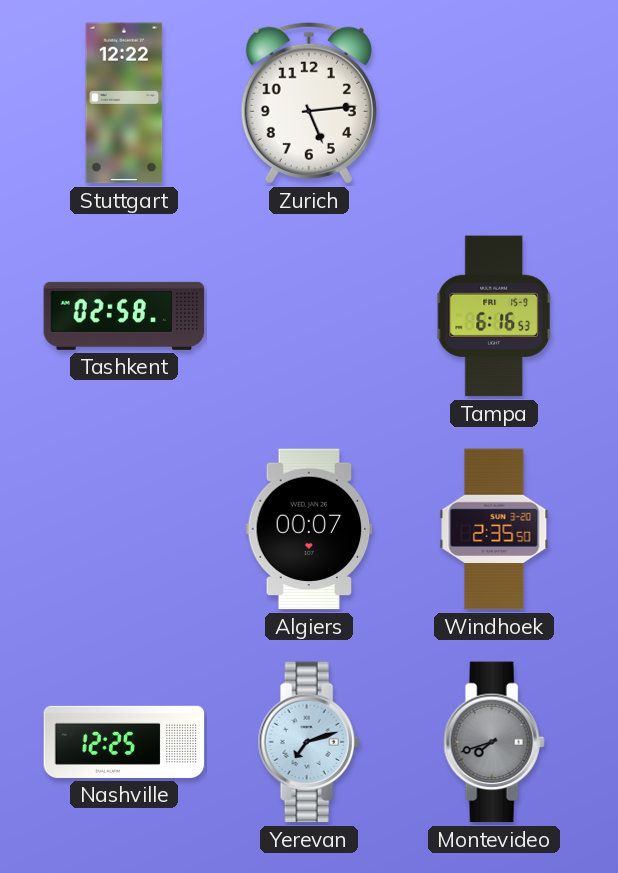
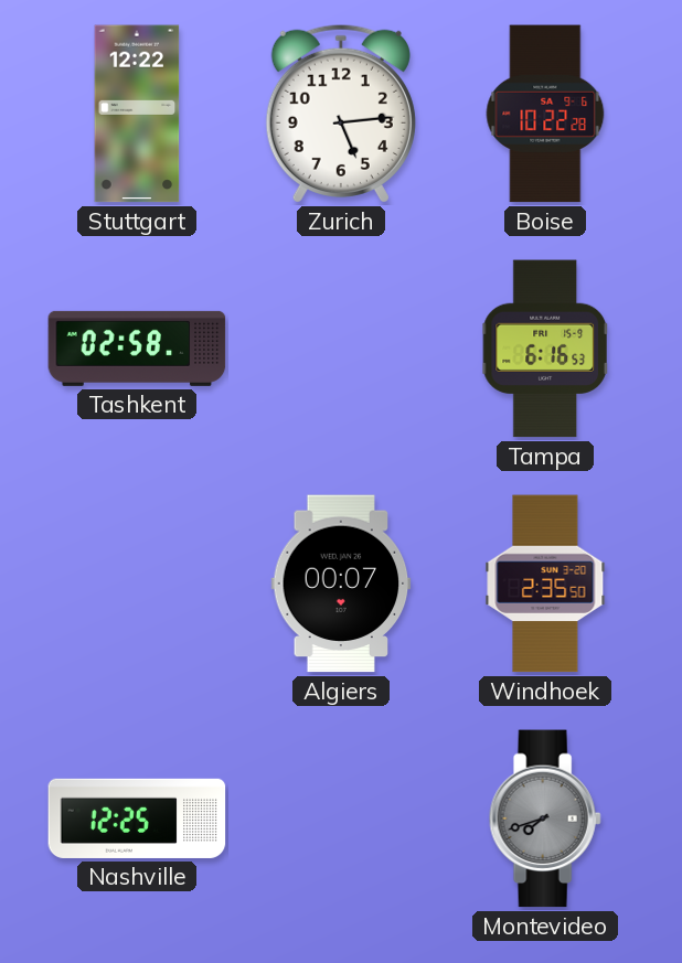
Boise: none -> 10:22
Yerevan: 7:12 -> none
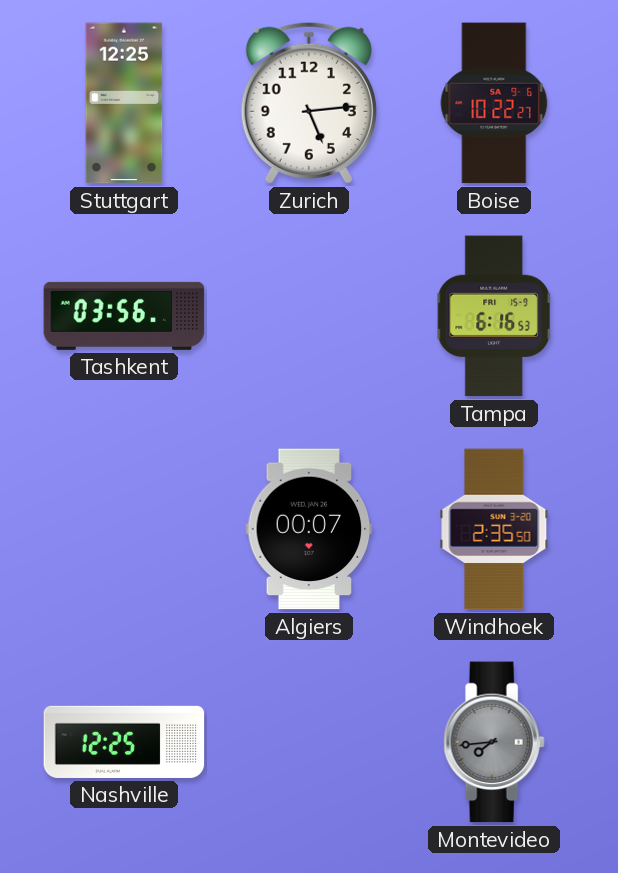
Stuttgart: 12:22 -> 12:25
Boise: 10:22:28 -> 10:22:27
Tashkent: 02:58 -> 03:56
Montevideo: 7:42 -> 7:44
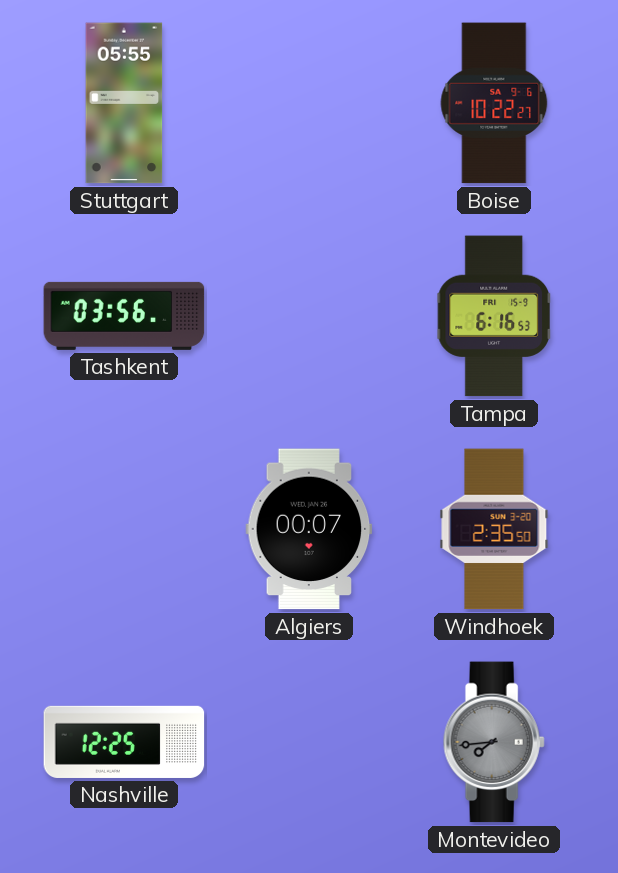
Stuttgart: 12:25 -> 05:55
Zurich: 5:14 -> none
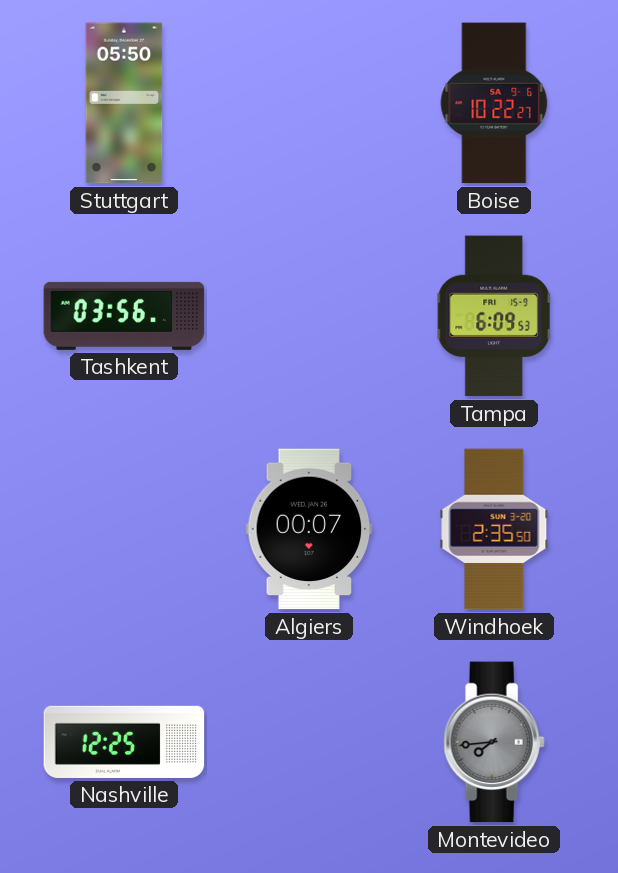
Stuttgart: 05:55 -> 05:50
Tampa: 6:16 -> 6:09
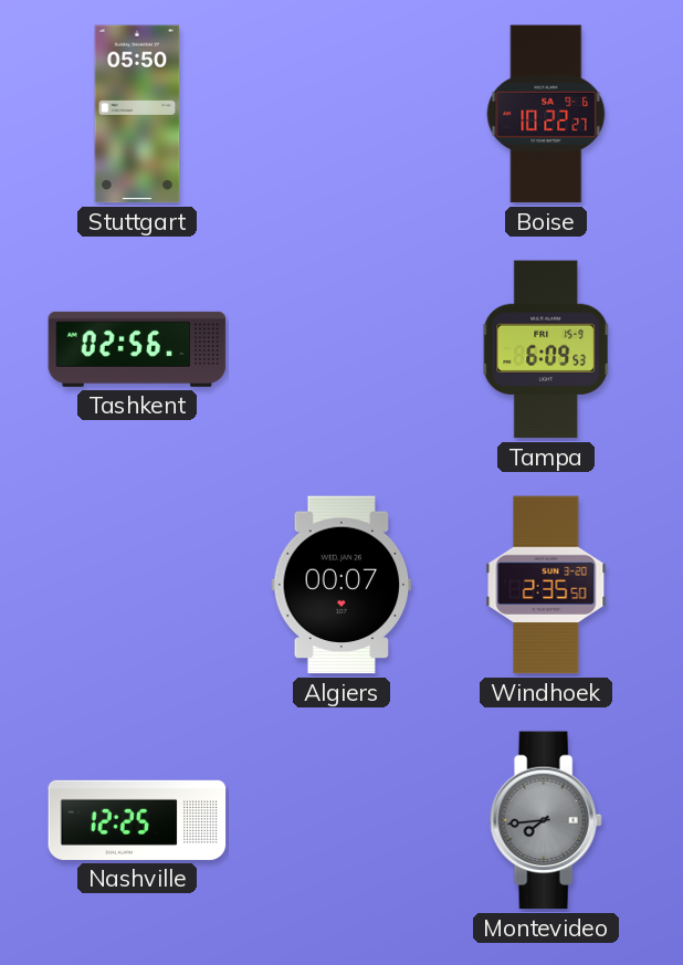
Tashkent: 03:56 -> 02:56
